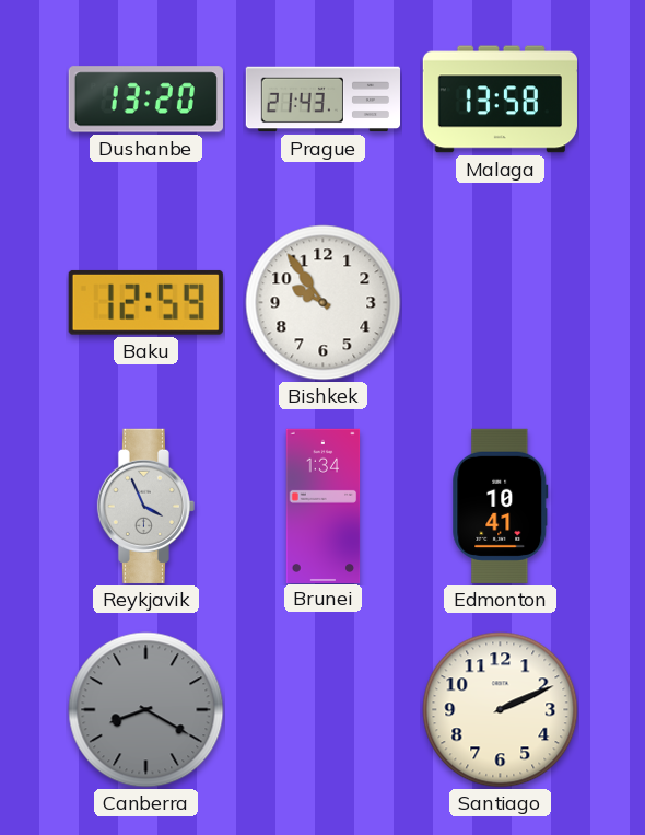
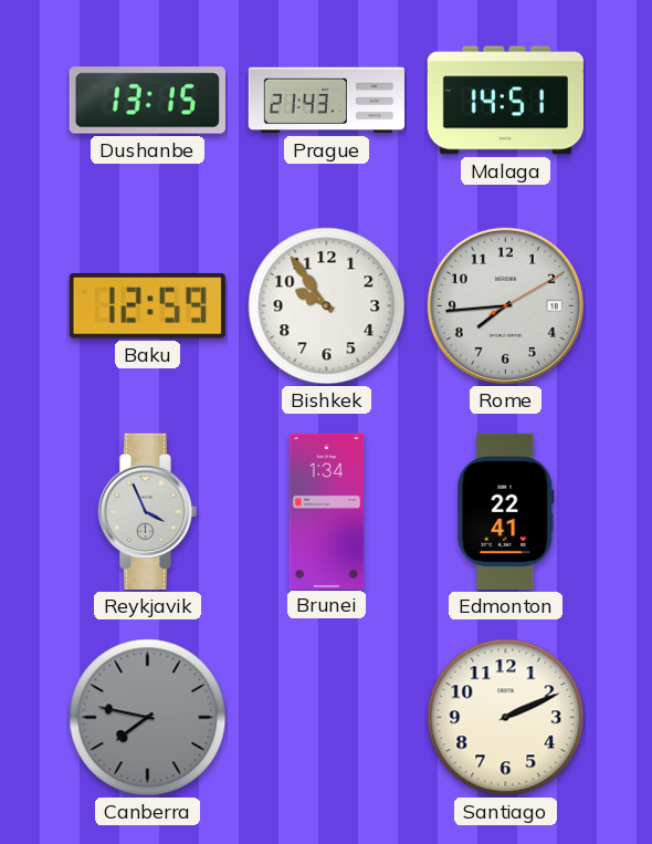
Dushanbe: 13:20 -> 13:15
Malaga: 13:58 -> 14:51
Rome: none -> 7:44
Edmonton: 10:41 -> 22:41
Canberra: 8:20 -> 7:47
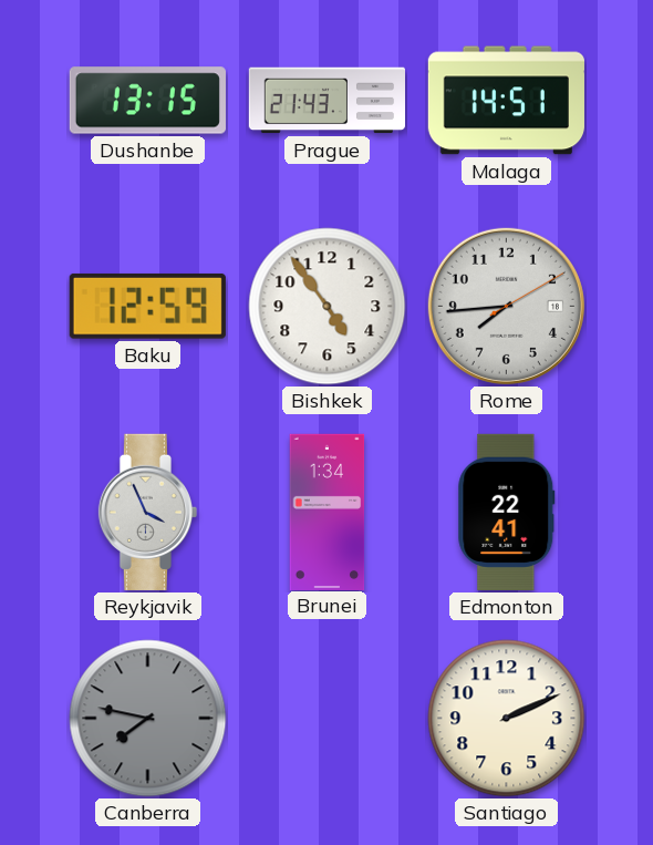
Bishkek: 9:54 -> 4:54
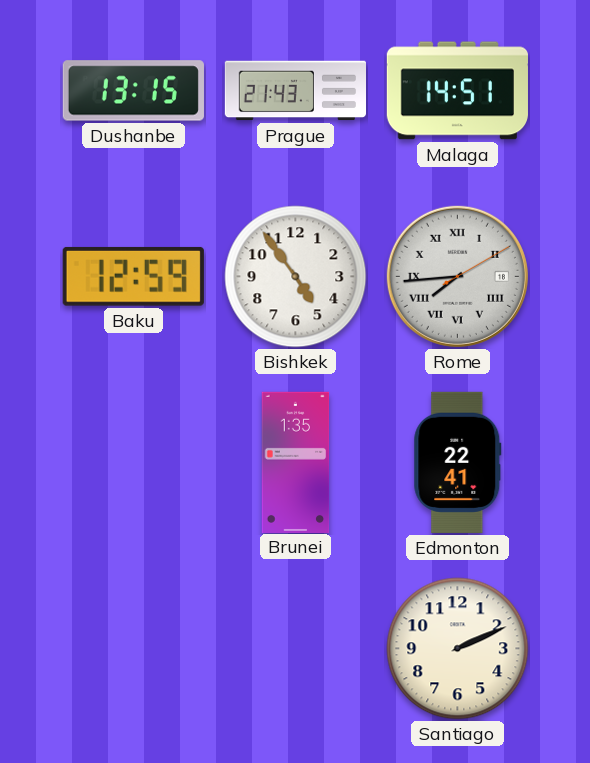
Rome numerals: Arabic -> Roman
Reykjavik: 3:56 -> none
Brunei: 1:34 -> 1:35
Canberra: 7:47 -> none
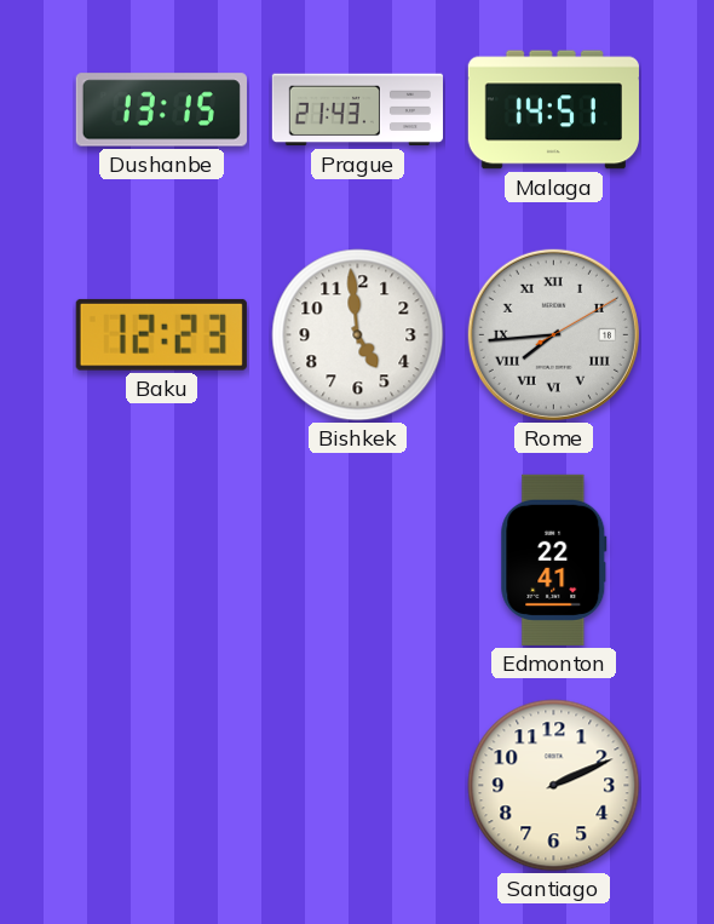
Baku: 12:59 -> 12:23
Bishkek: 4:54 -> 4:59
Brunei: 1:35 -> none
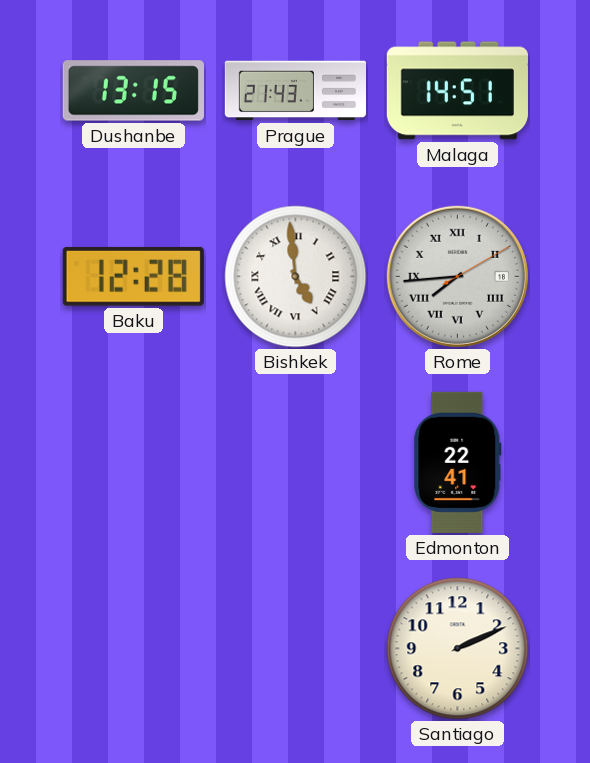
Baku: 12:23 -> 12:28
Bishkek numerals: Arabic -> Roman
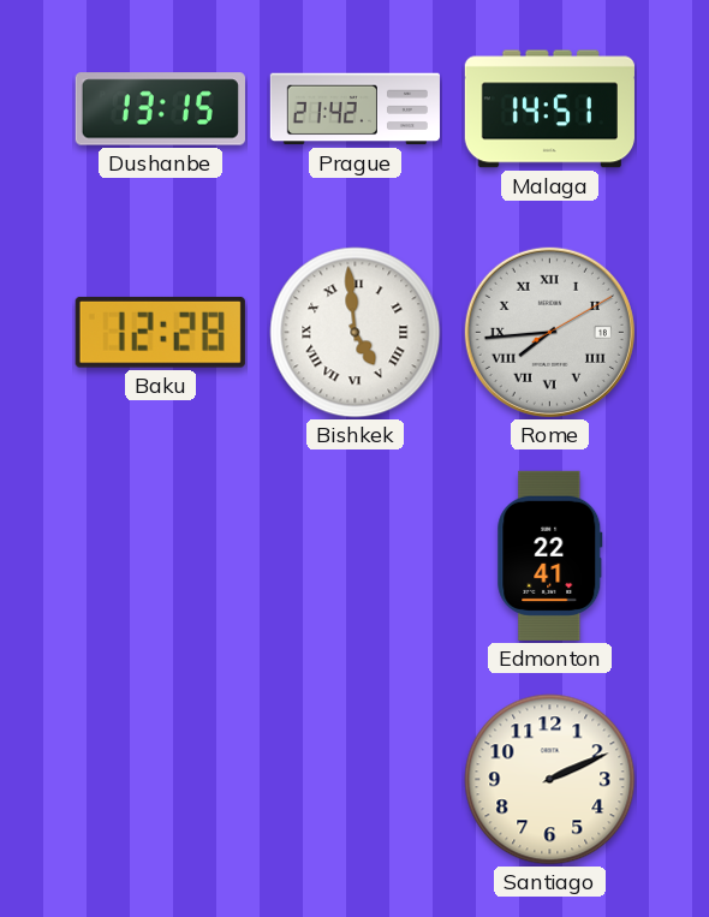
Prague: 21:43 -> 21:42
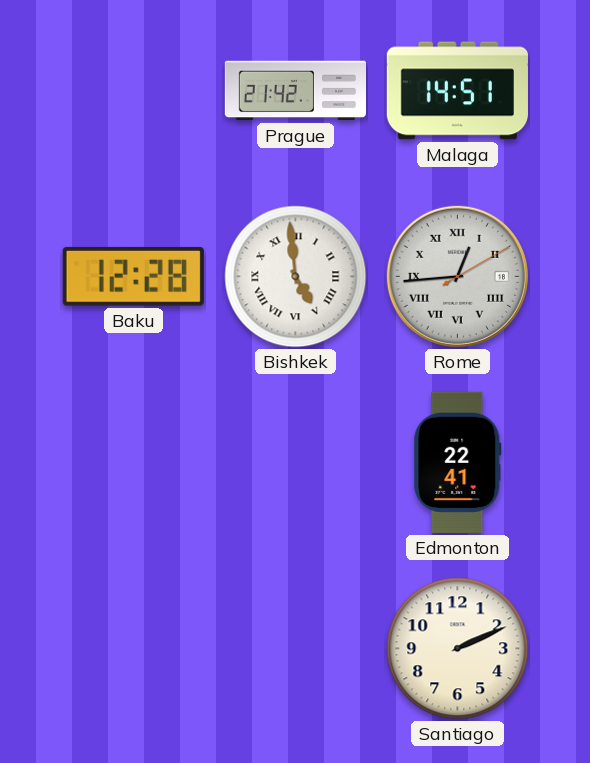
Dushanbe: 13:15 -> none
Rome: 7:44 -> 12:44
